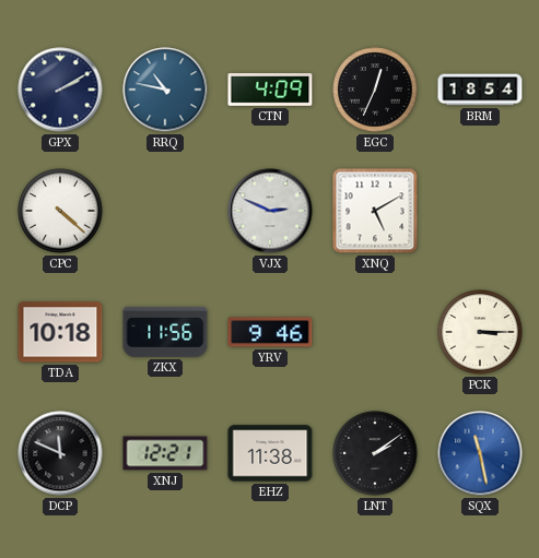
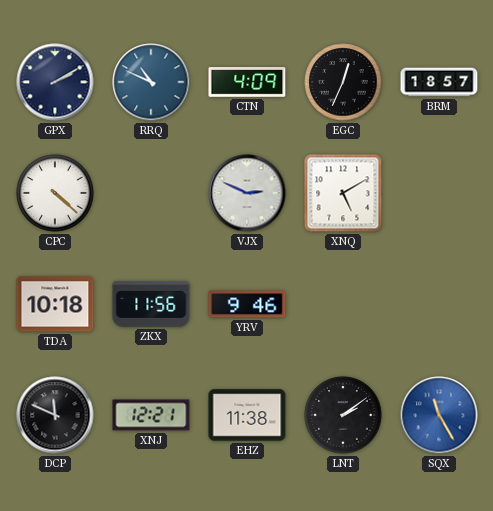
RRQ: 10:47 -> 10:49
BRM: 18:54 -> 18:57
PCK: 3:15 -> none
SQX: 11:28 -> 11:25
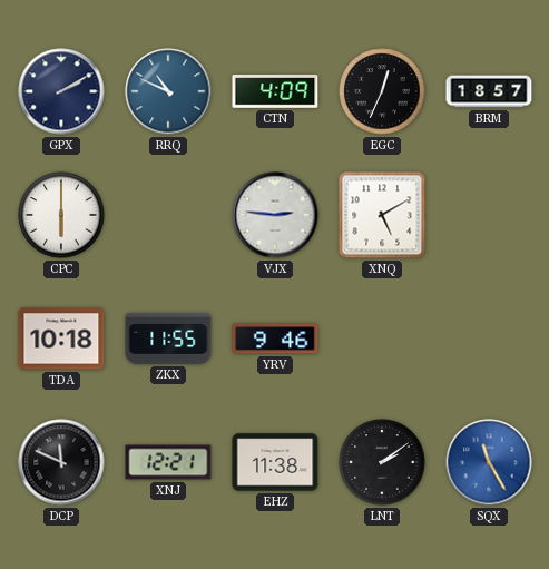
CPC: 4:22 -> 6:00
VJX: 2:49 -> 2:46
ZKX: 11:56 -> 11:55
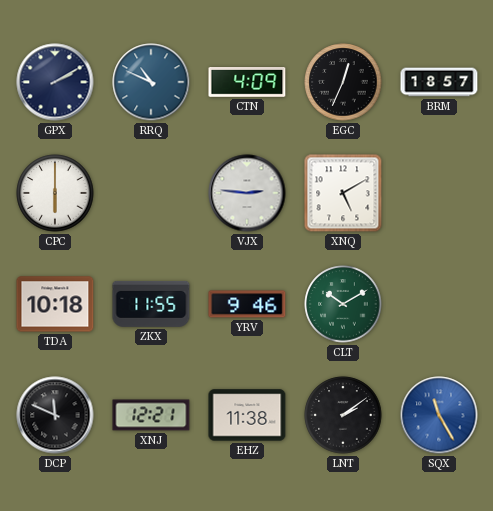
CLT: none -> 10:10
